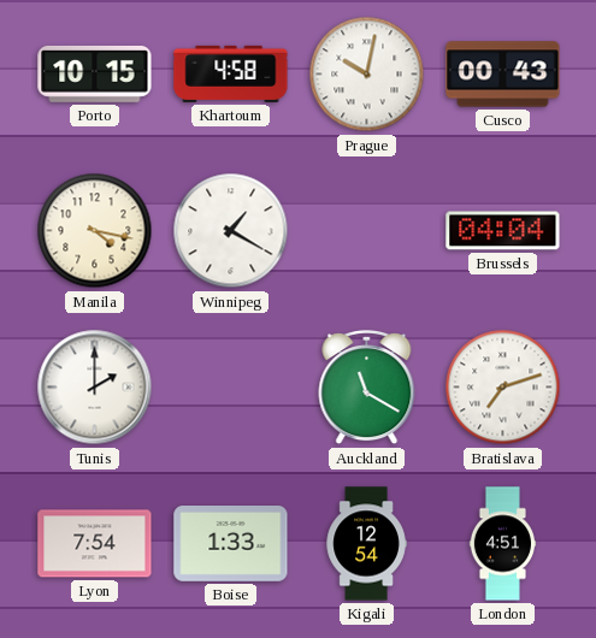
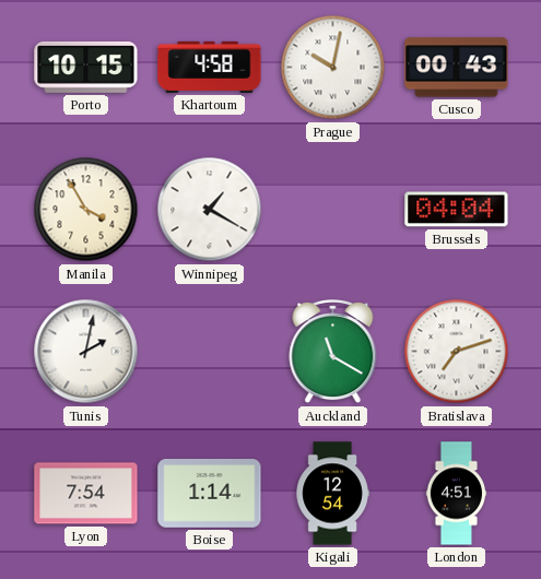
Manila: 4:17 -> 3:55
Tunis: 2:00 -> 2:02
Boise: 1:33 -> 1:14
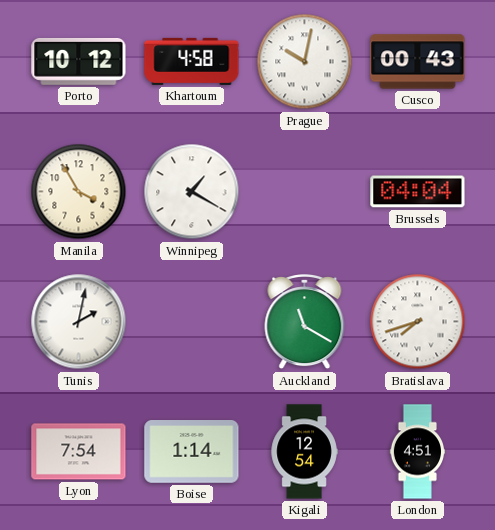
Porto: 10:15 -> 10:12
Bratislava: 7:12 -> 7:42
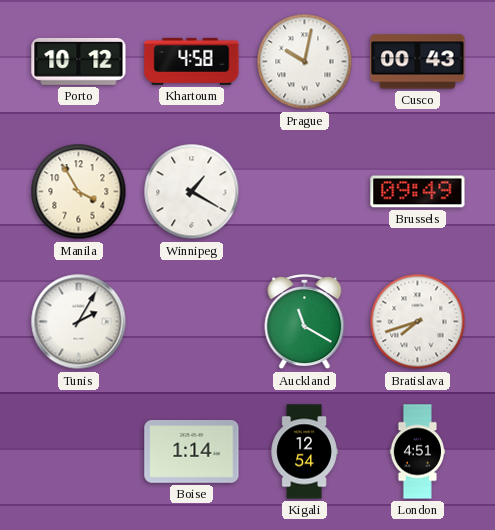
Brussels: 04:04 -> 09:49
Tunis: 2:02 -> 2:05
Lyon: 7:54 -> none
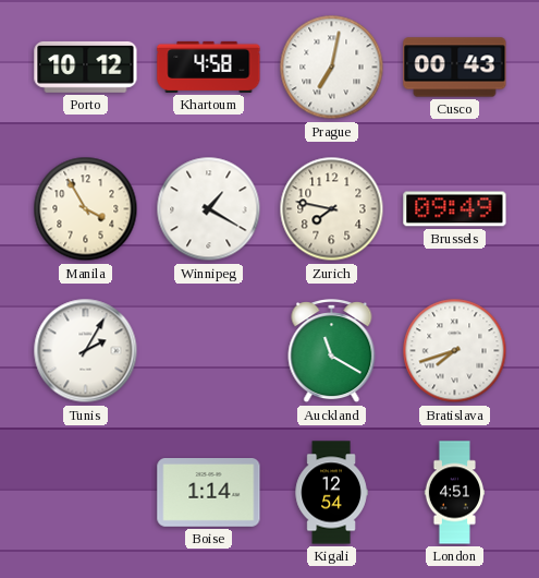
Prague: 10:02 -> 7:02
Zurich: none -> 7:47
